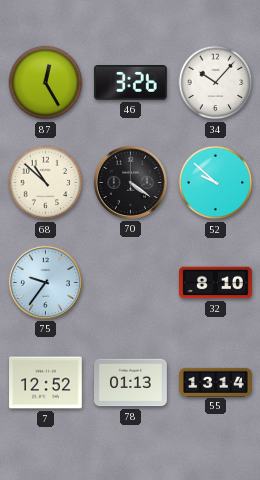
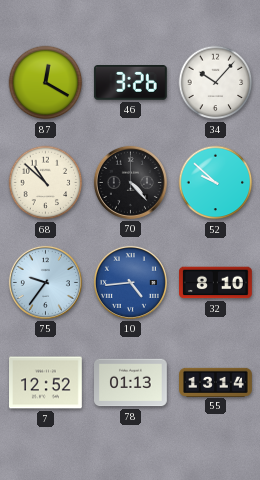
87: 12:25 -> 12:20
70: 4:21 -> 4:23
10: none -> 4:44
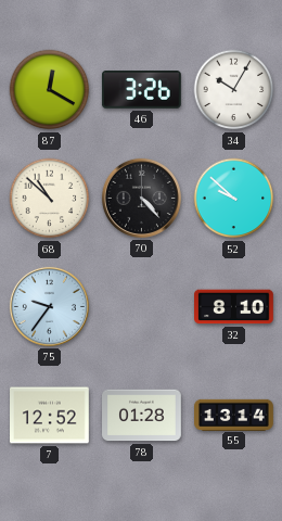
34: 10:07 -> 10:05
10: 4:44 -> none
78: 01:13 -> 01:28
